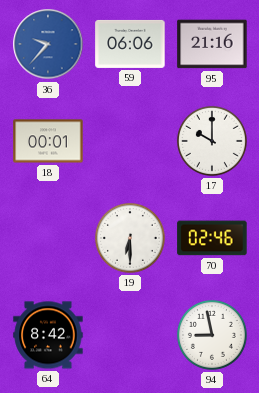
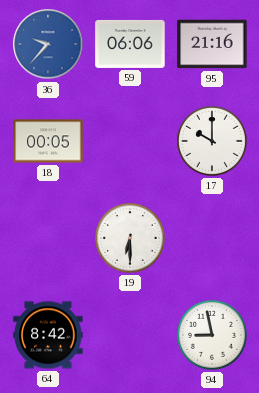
18: 00:01 -> 00:05
70: 02:46 -> none
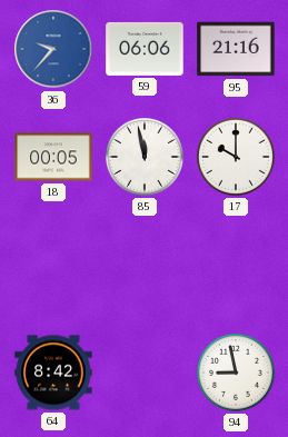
85: none -> 11:58
19: 6:30 -> none
